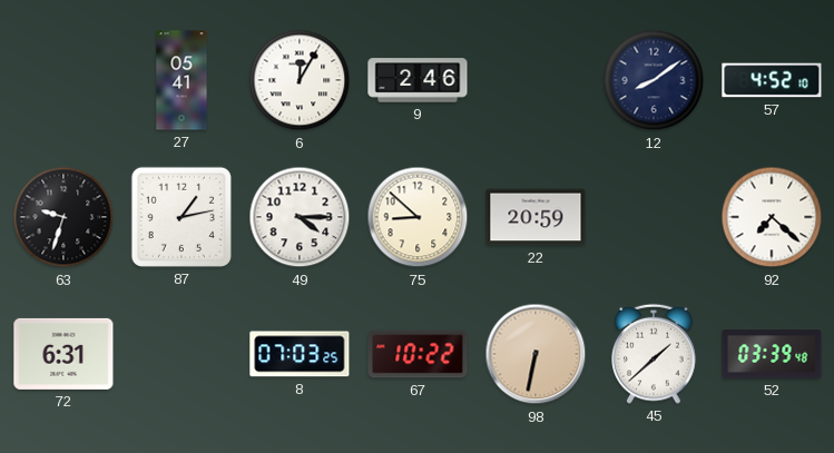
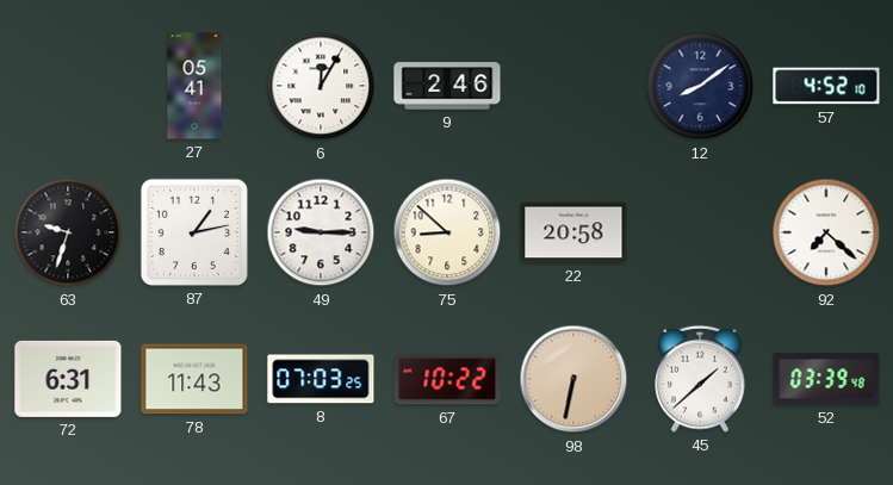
49: 4:15 -> 9:15
22: 20:59 -> 20:58
78: none -> 11:43
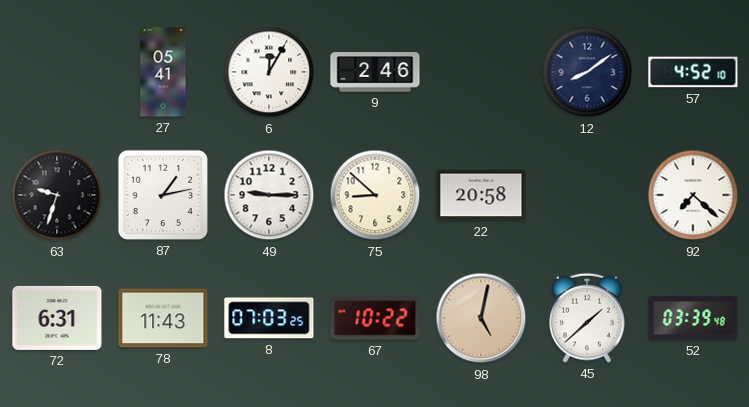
98: 6:32 -> 5:02
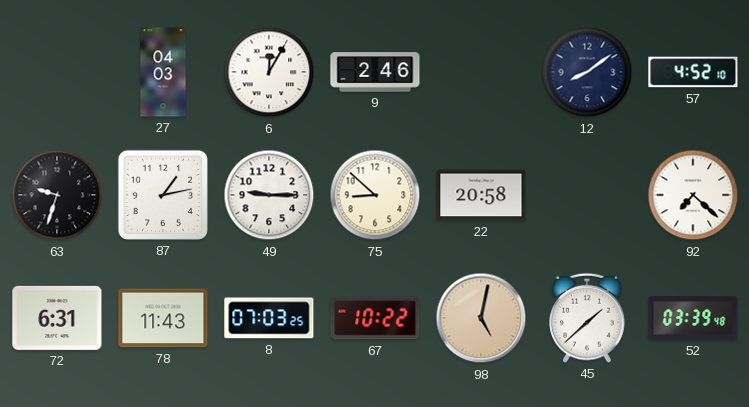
27: 05:41 -> 04:03
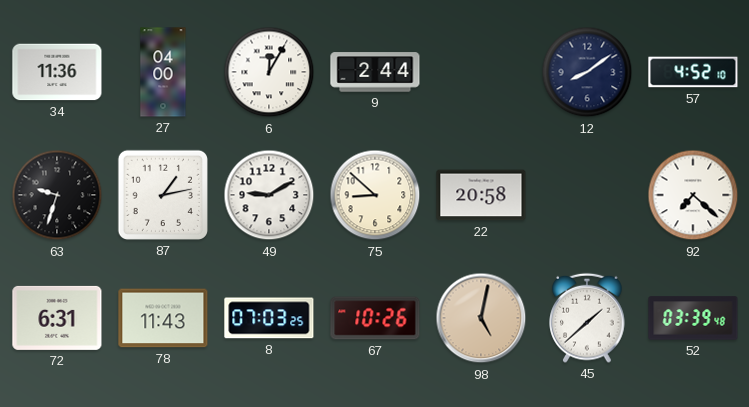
34: none -> 11:36
27: 04:03 -> 04:00
9: 2:46 -> 2:44
49: 9:15 -> 9:10
67: 10:22 -> 10:26
